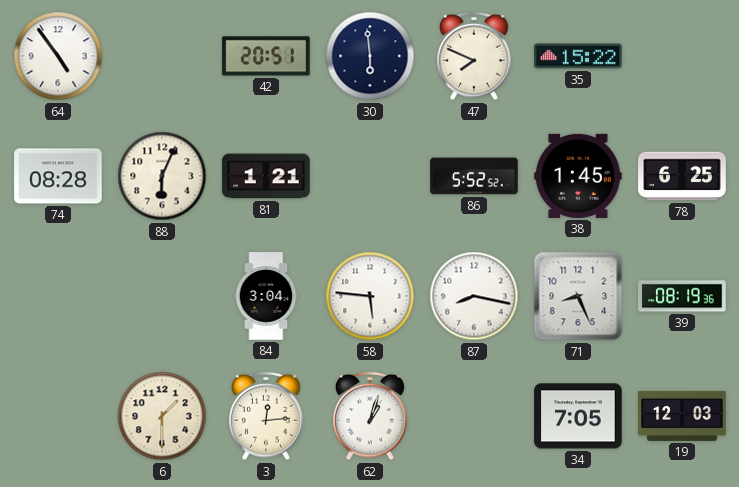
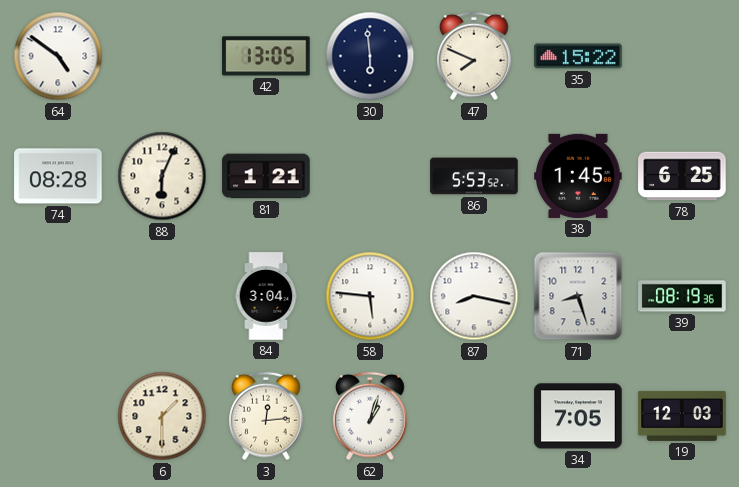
64: 4:54 -> 4:51
42: 20:51 -> 13:05
86: 5:52 -> 5:53
71: 8:26 -> 8:27
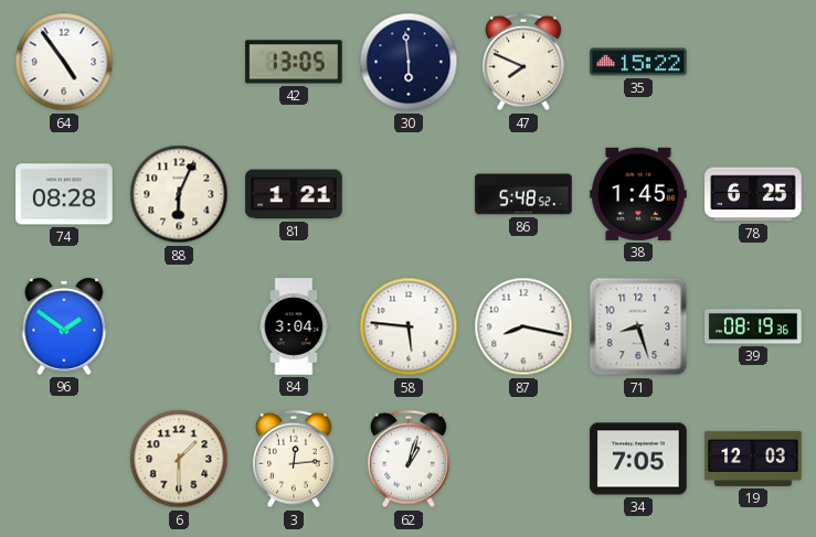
64: 4:51 -> 4:54
86: 5:53 -> 5:48
96: none -> 1:51
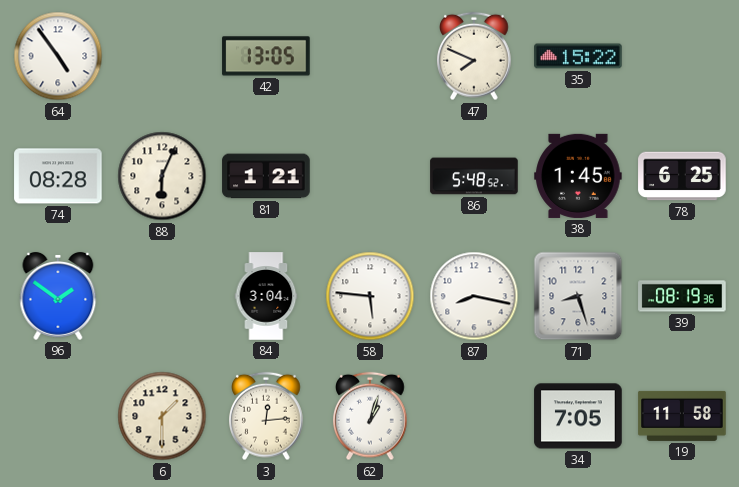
30: 5:59 -> none
19: 12:03 -> 11:58
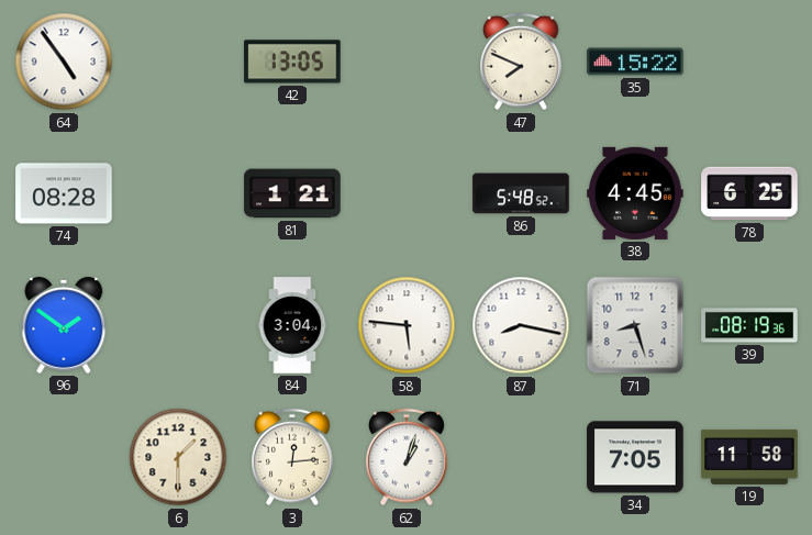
88: 6:04 -> none
38: 1:45 -> 4:45
